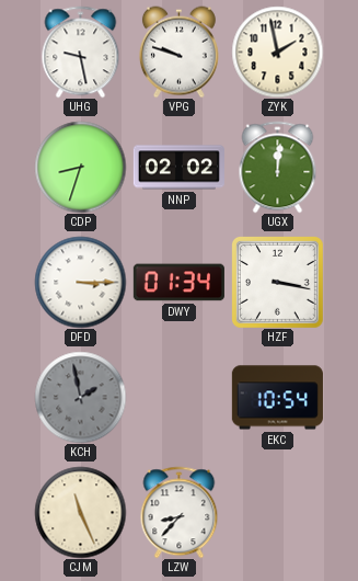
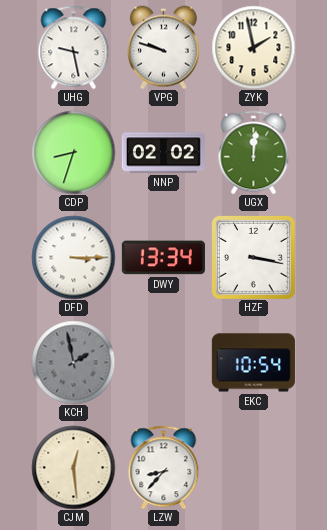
DWY: 01:34 -> 13:34
CJM: 11:26 -> 12:29
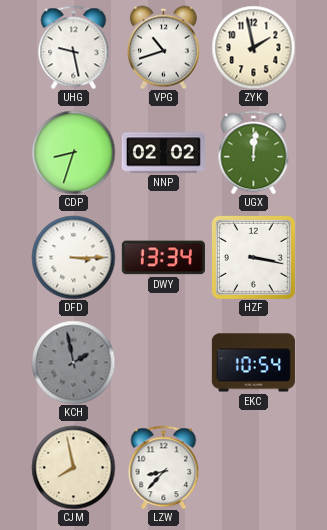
VPG: 9:48 -> 10:42
CJM: 12:29 -> 7:58
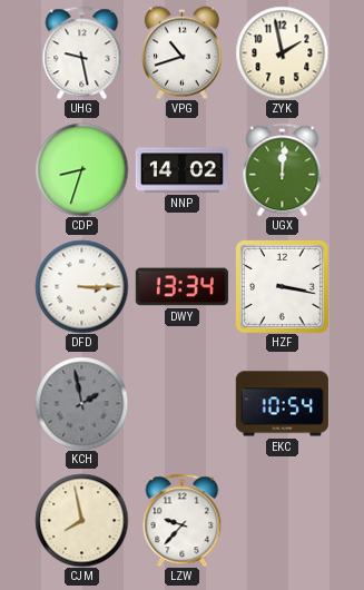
NNP: 02:02 -> 14:02
LZW: 8:37 -> 9:37
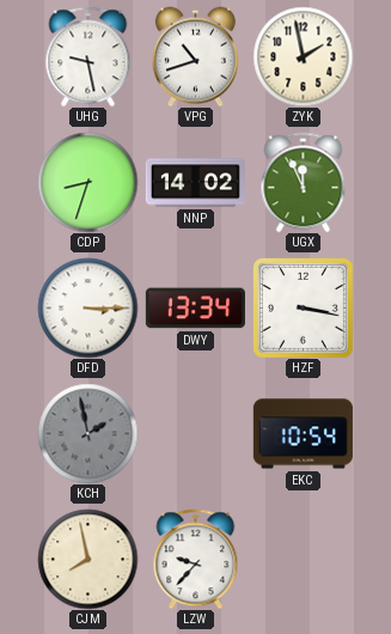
UGX: 12:01 -> 11:56
